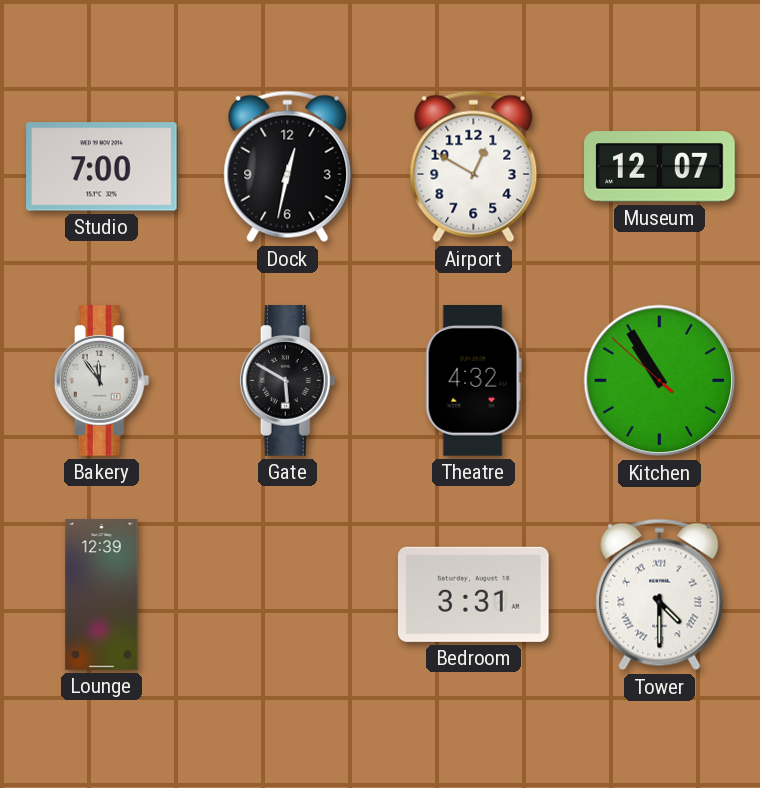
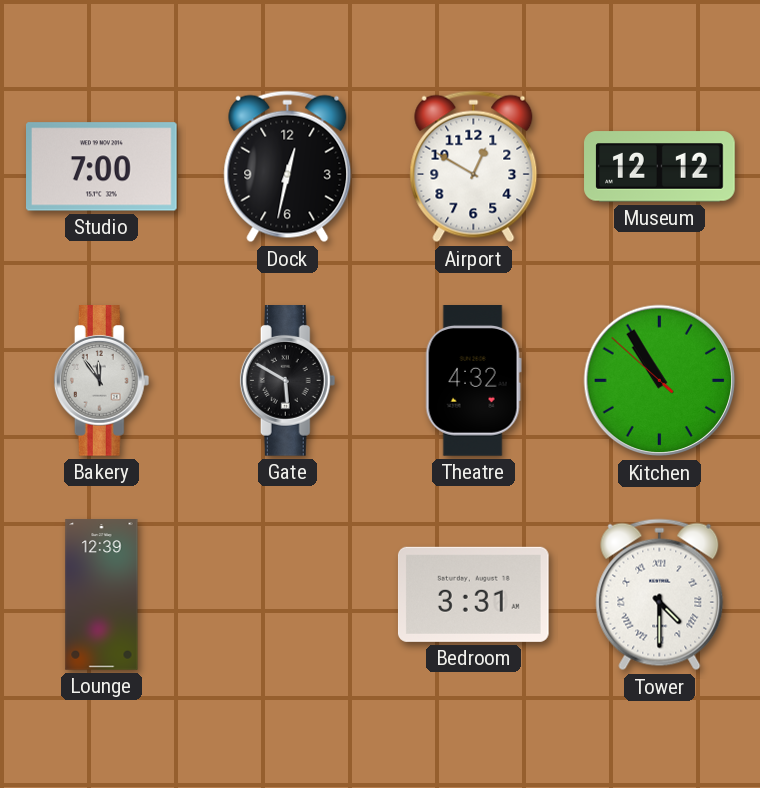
Museum: 12:07 -> 12:12
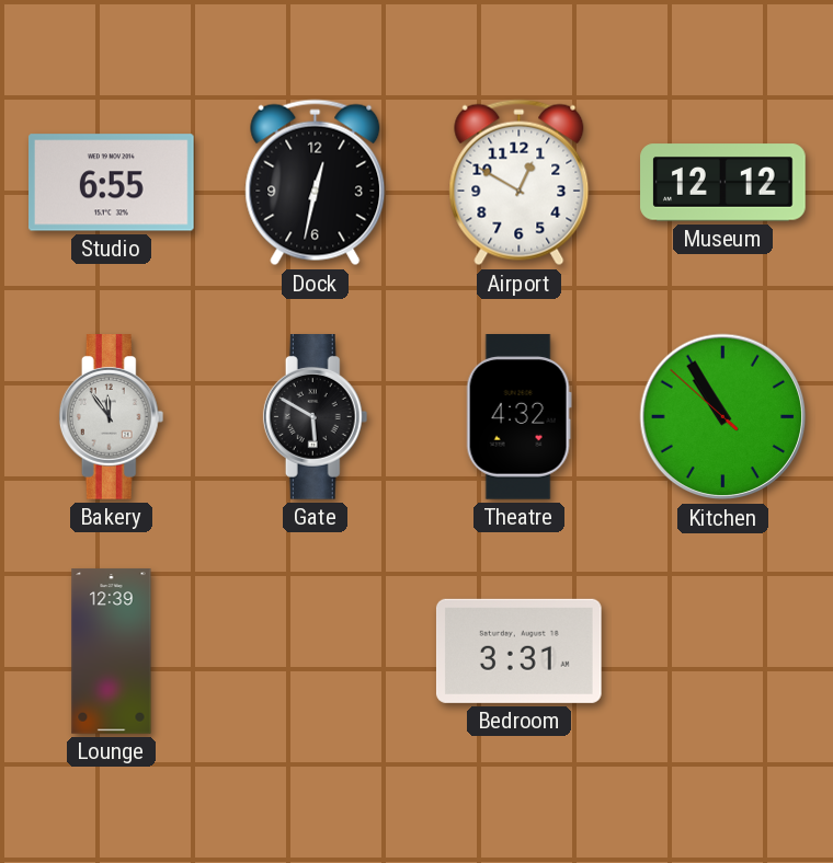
Studio: 7:00 -> 6:55
Tower: 4:30 -> none
